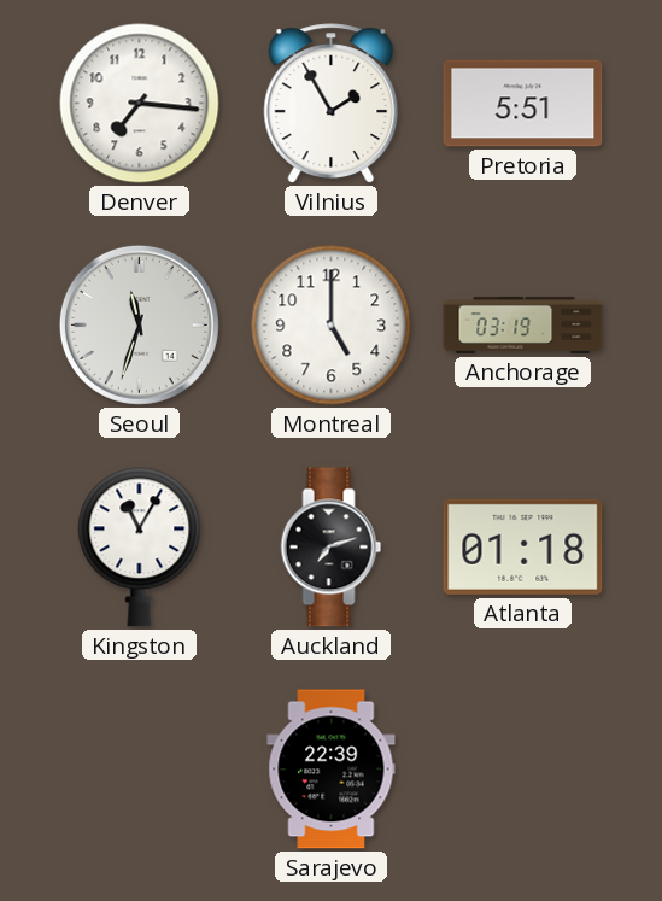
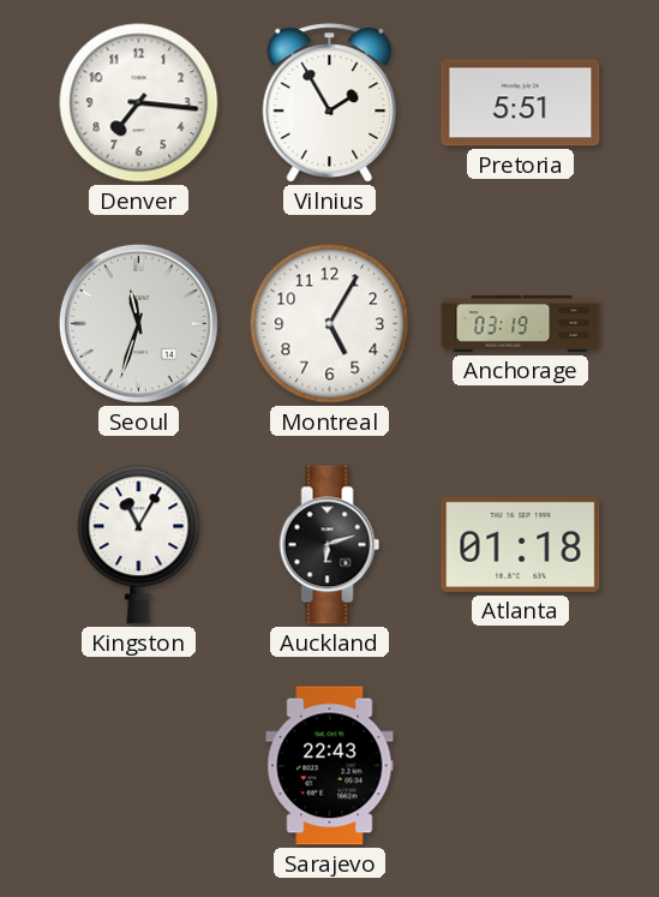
Montreal: 5:00 -> 5:05
Auckland: 7:12 -> 6:12
Sarajevo: 22:39 -> 22:43
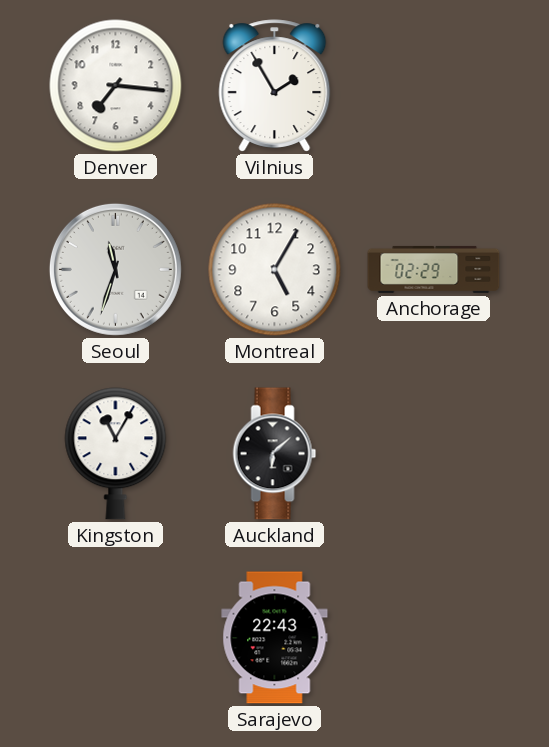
Pretoria: 5:51 -> none
Anchorage: 03:19 -> 02:29
Auckland: 6:12 -> 6:08
Atlanta: 01:18 -> none
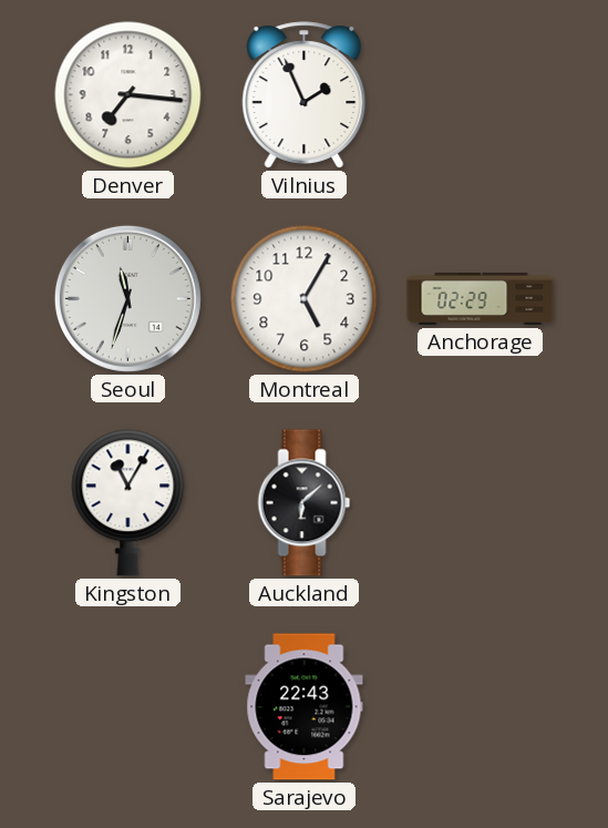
Vilnius: 1:55 -> 1:56
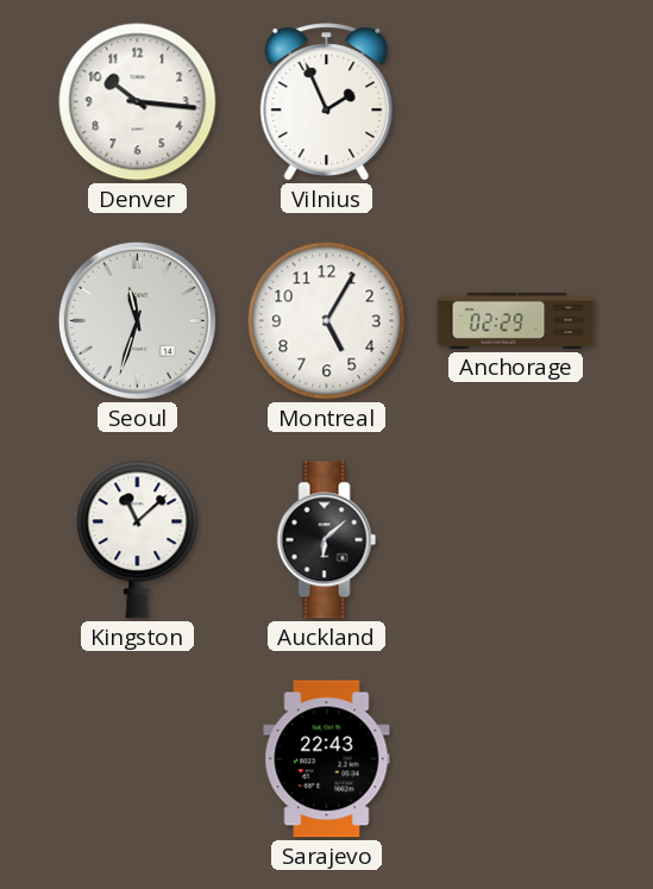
Denver: 7:16 -> 10:16
Kingston: 11:05 -> 11:08
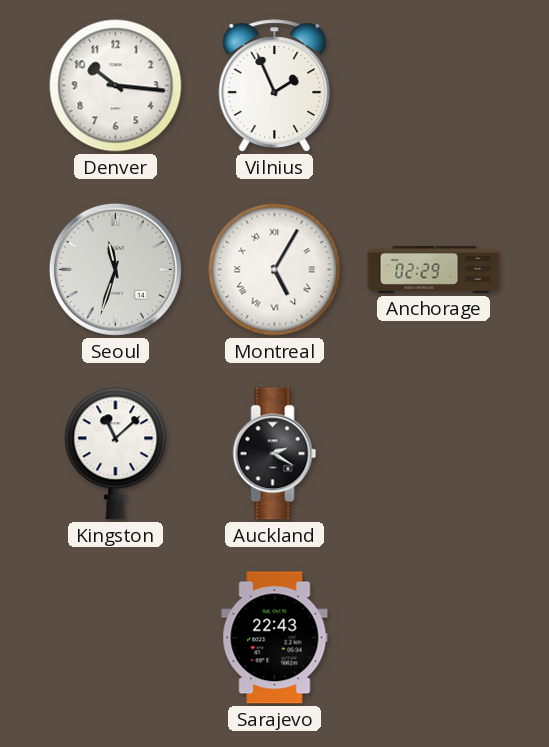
Montreal numerals: Arabic -> Roman
Auckland: 6:08 -> 2:20
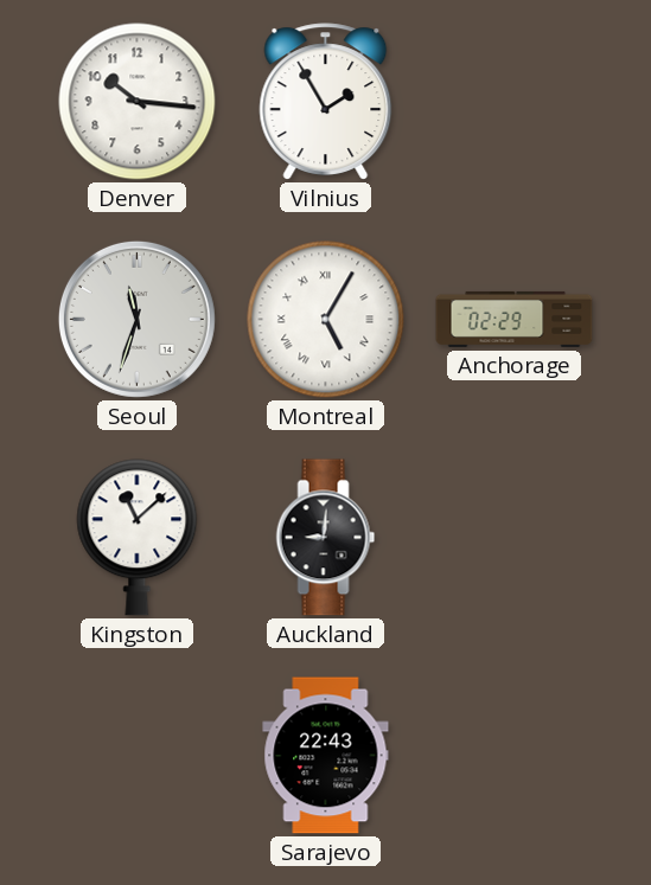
Vilnius: 1:56 -> 1:55
Auckland: 2:20 -> 9:01
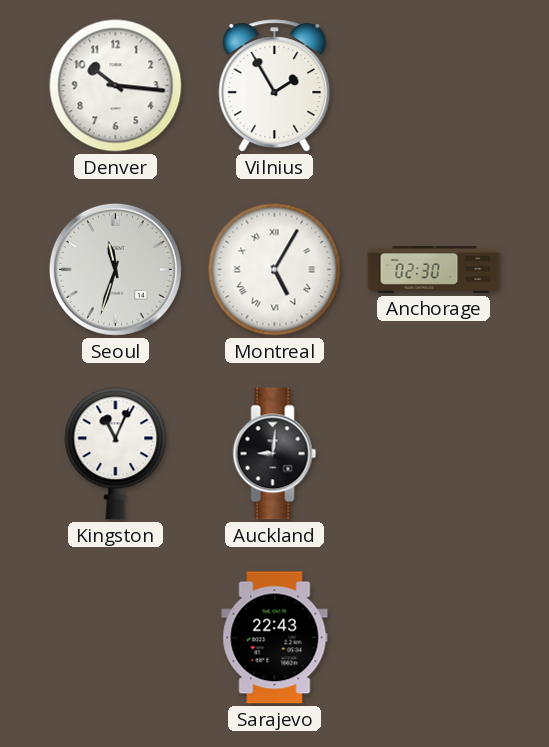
Anchorage: 02:29 -> 02:30
Kingston: 11:08 -> 11:04
